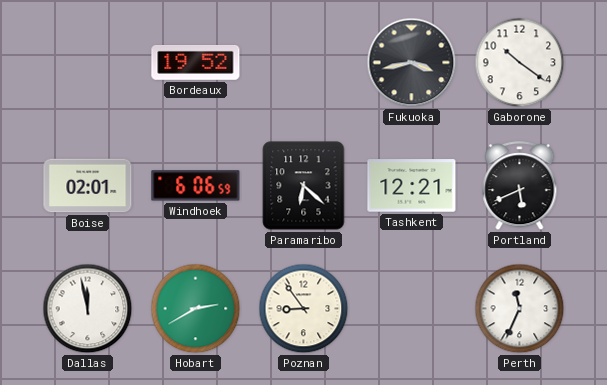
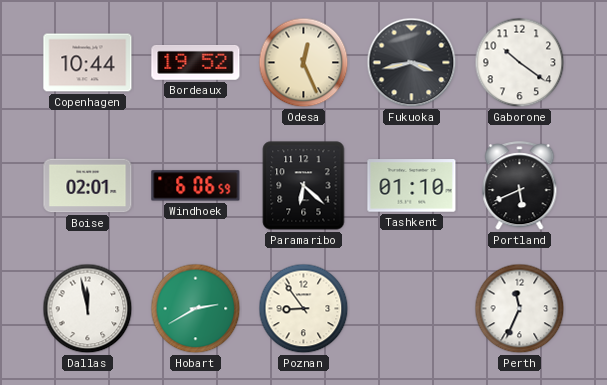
Copenhagen: none -> 10:44
Odesa: none -> 12:26
Tashkent: 12:21 -> 01:10
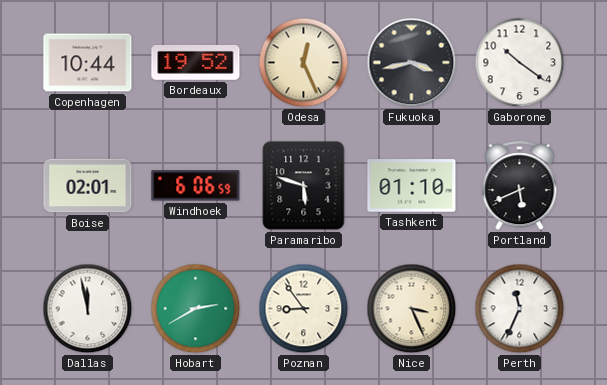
Paramaribo: 6:22 -> 5:48
Nice: none -> 3:26
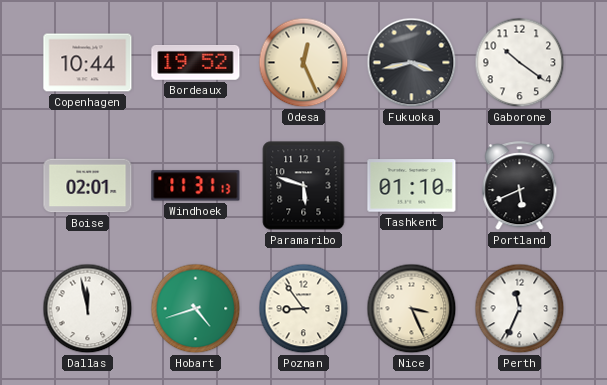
Windhoek: 6:06 -> 11:31
Hobart: 2:40 -> 4:42
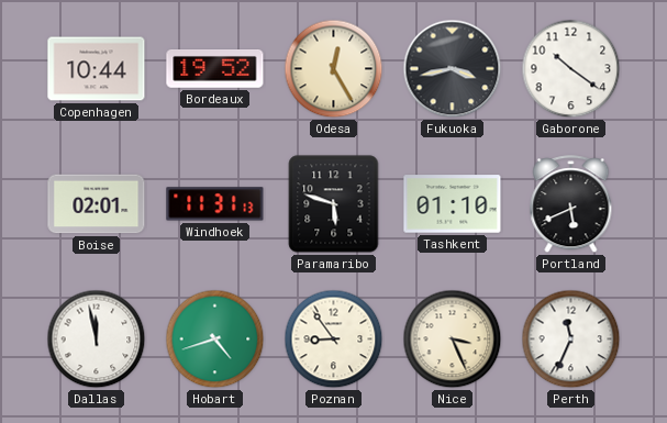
Odesa: 12:26 -> 12:25
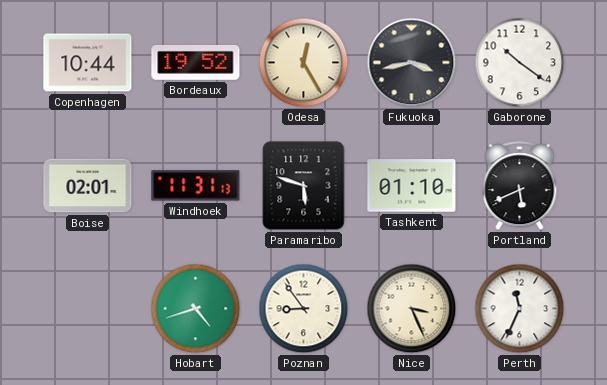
Dallas: 11:58 -> none
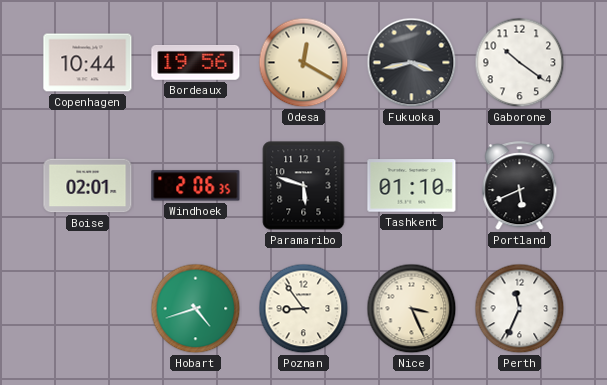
Bordeaux: 19:52 -> 19:56
Odesa: 12:25 -> 12:20
Windhoek: 11:31 -> 2:06
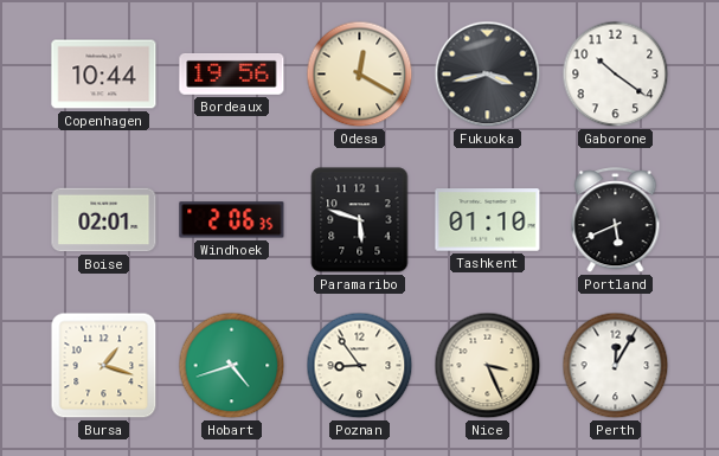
Bursa: none -> 1:18
Perth: 11:34 -> 12:05
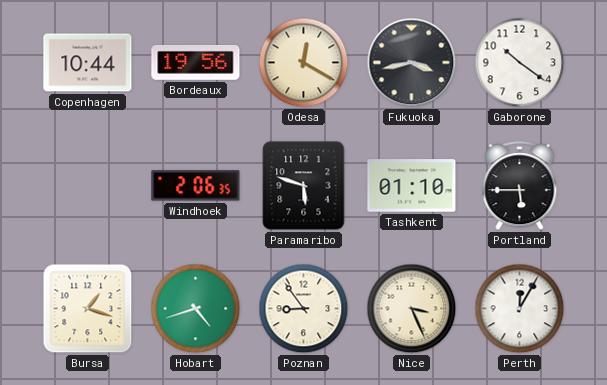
Boise: 02:01 -> none
Portland: 5:41 -> 5:45
